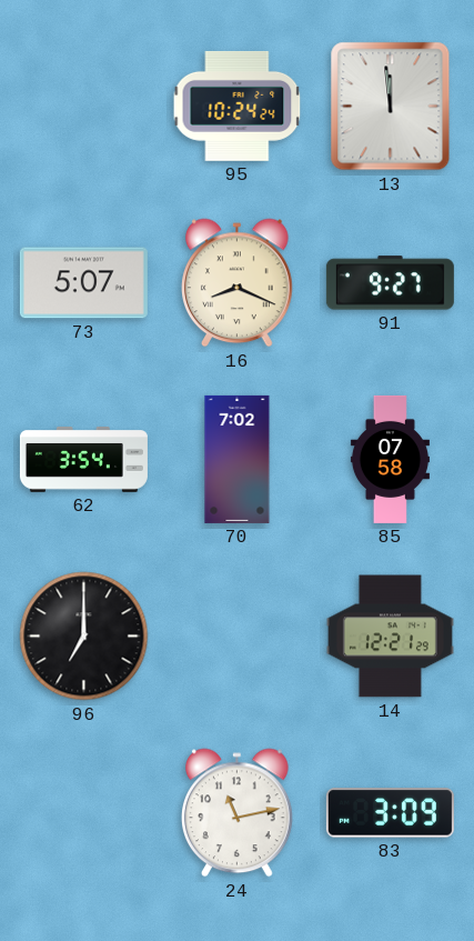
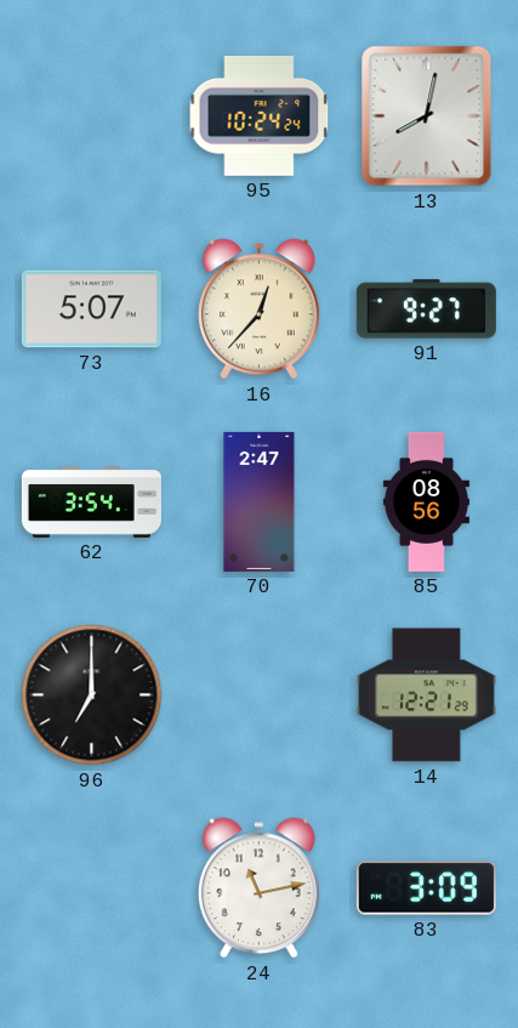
13: 11:59 -> 8:02
16: 8:19 -> 12:37
70: 7:02 -> 2:47
85: 07:58 -> 08:56
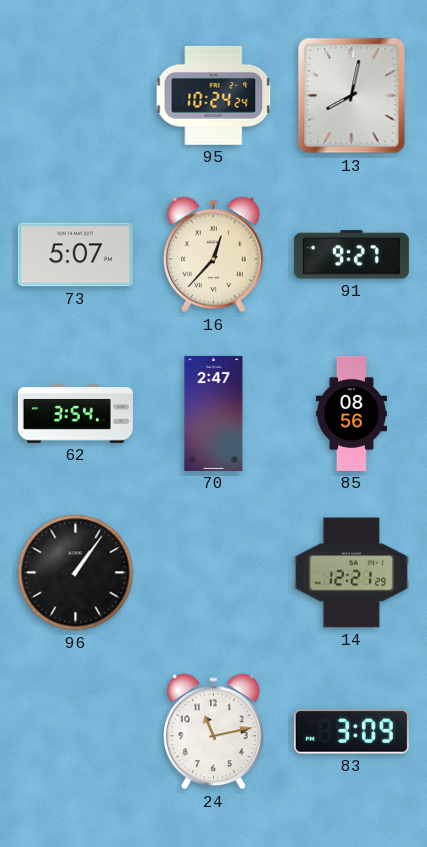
96: 7:00 -> 1:06
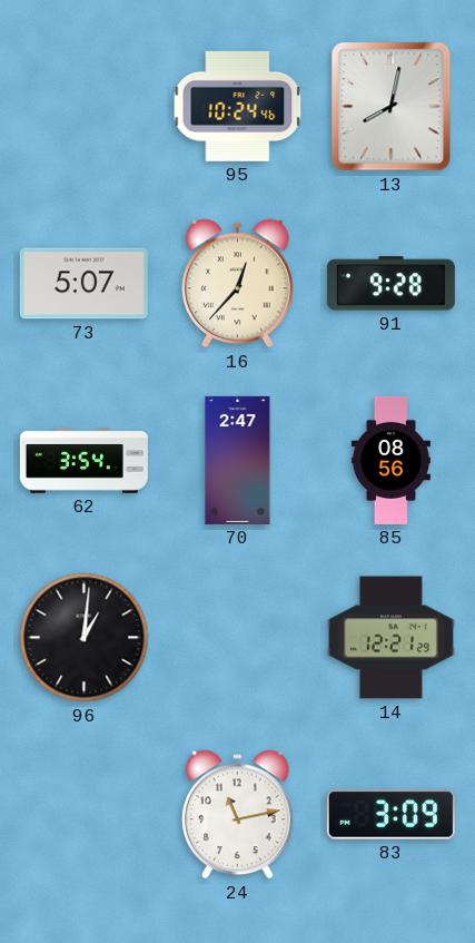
95: 10:24:24 -> 10:24:46
91: 9:27 -> 9:28
96: 1:06 -> 1:01
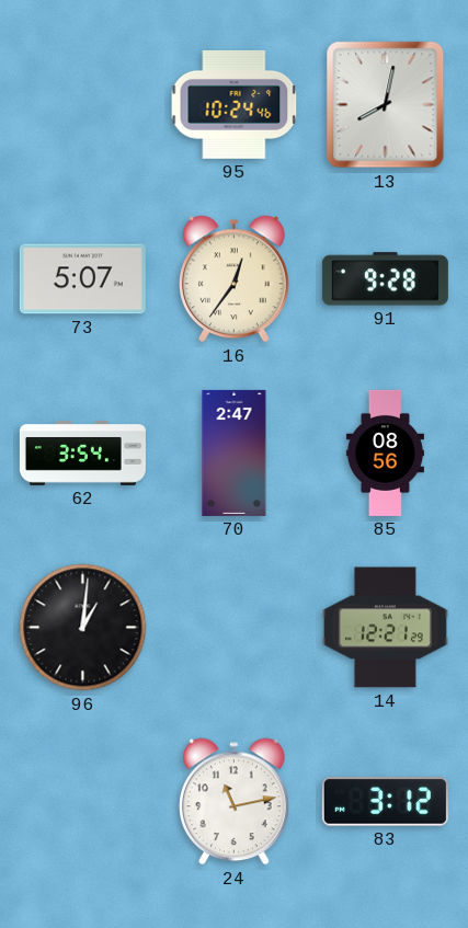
16: 12:37 -> 12:36
83: 3:09 -> 3:12
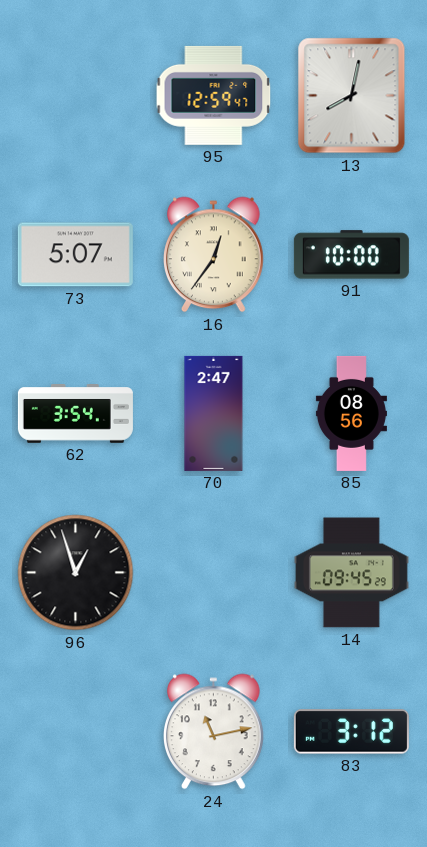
95: 10:24 -> 12:59
91: 9:28 -> 10:00
96: 1:01 -> 12:57
14: 12:21 -> 09:45
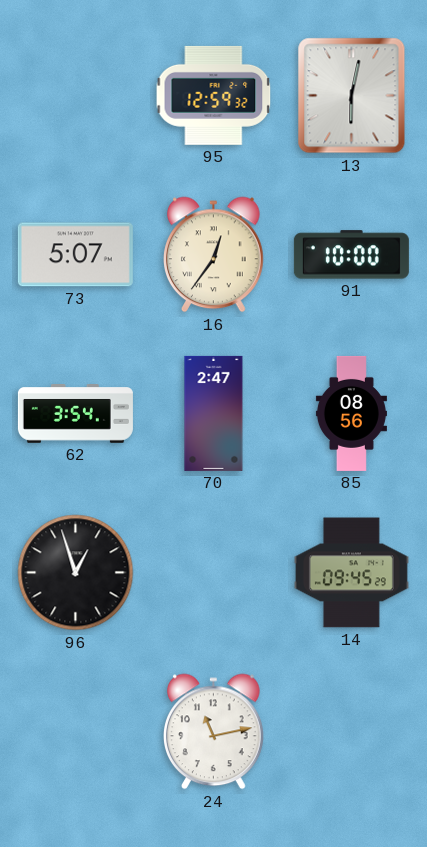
95: 12:59:47 -> 12:59:32
13: 8:02 -> 6:02
83: 3:12 -> none
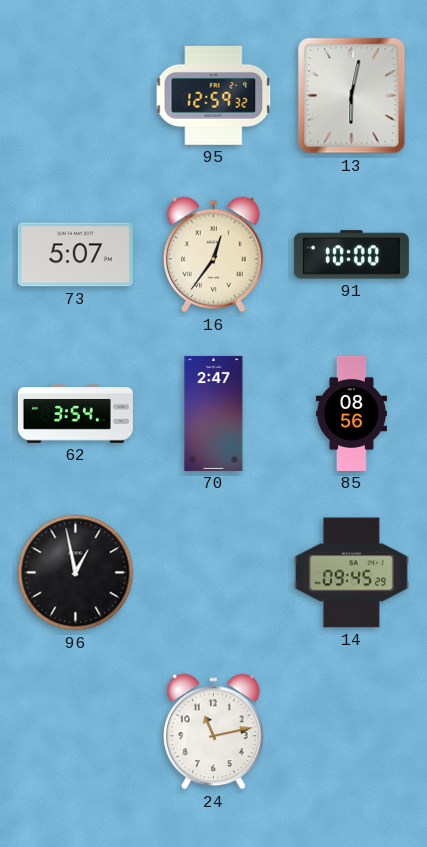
96: 12:57 -> 12:58
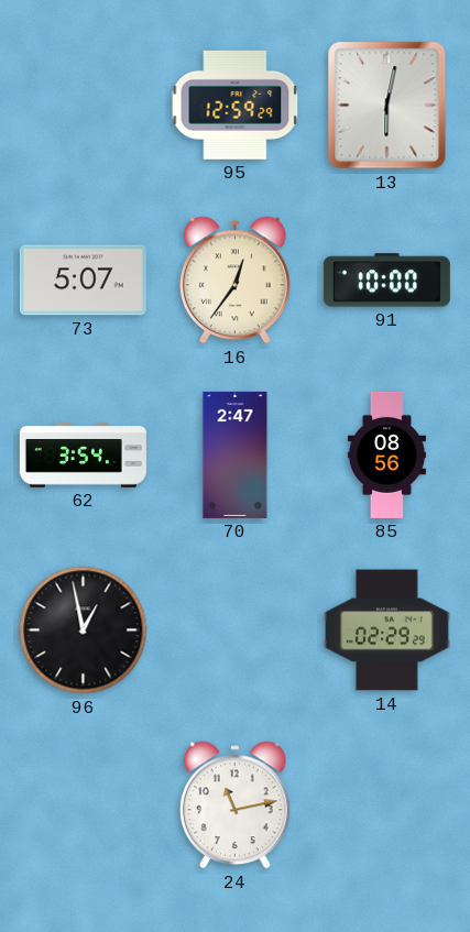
95: 12:59:32 -> 12:59:29
14: 09:45 -> 02:29
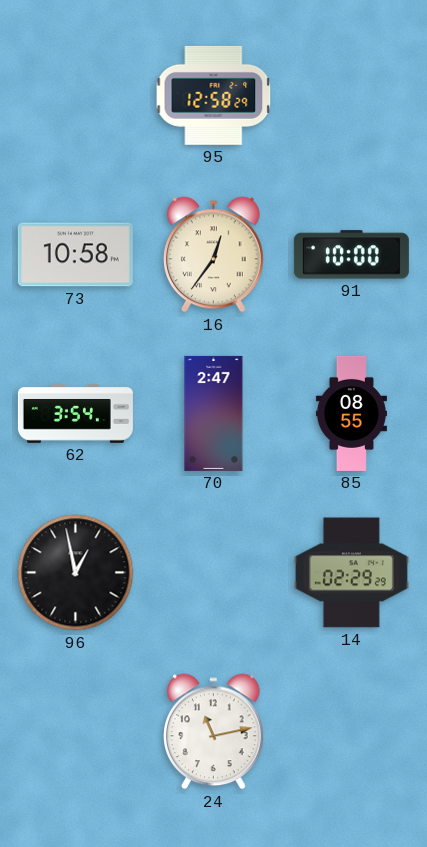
95: 12:59 -> 12:58
13: 6:02 -> none
73: 5:07 -> 10:58
85: 08:56 -> 08:55
